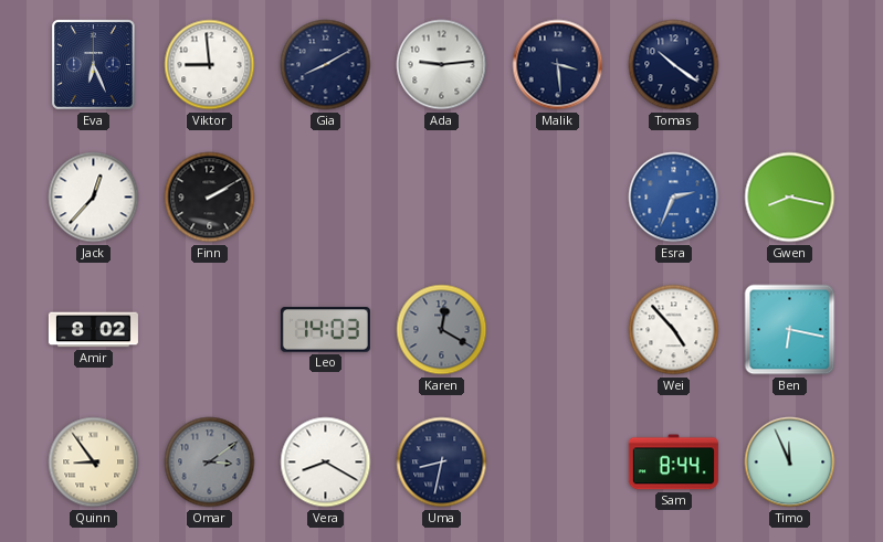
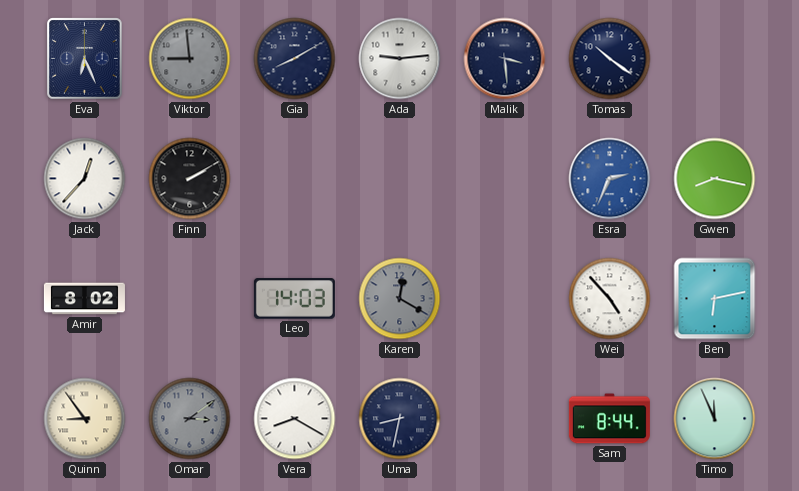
Viktor dial: white -> grey
Ben: 6:17 -> 6:13
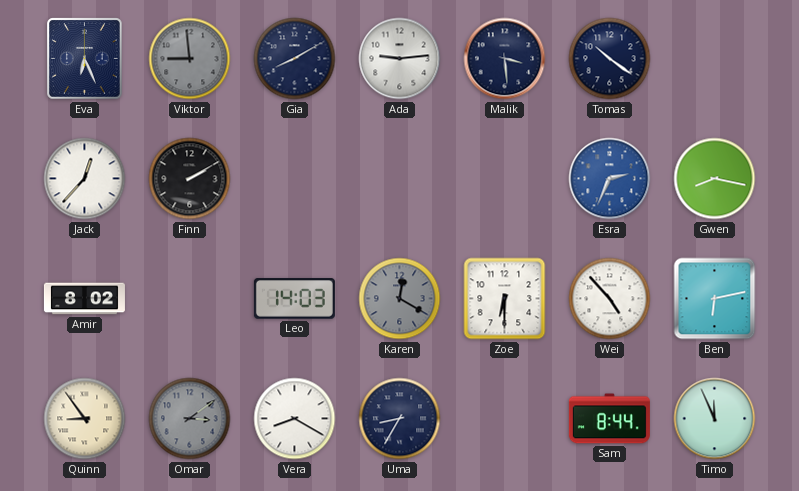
Zoe: none -> 6:30
Uma: 8:32 -> 8:35
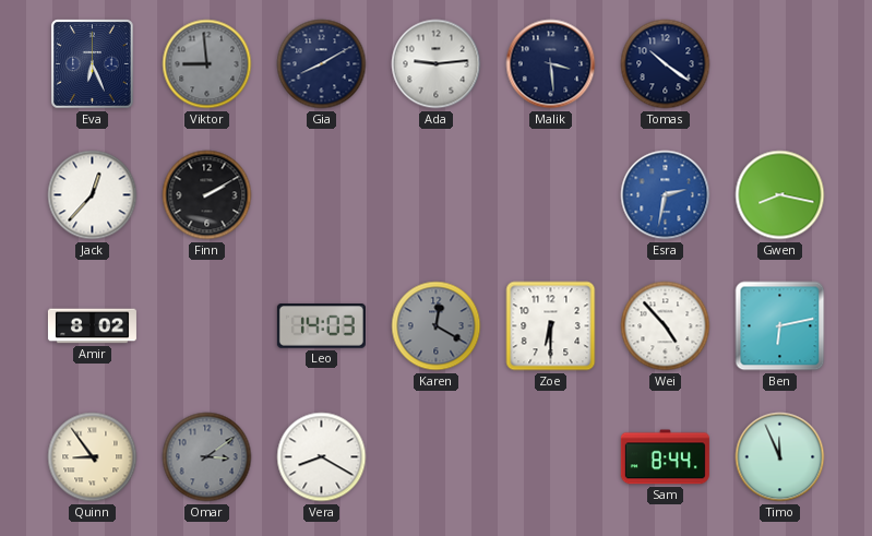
Esra: 2:34 -> 2:32
Uma: 8:35 -> none
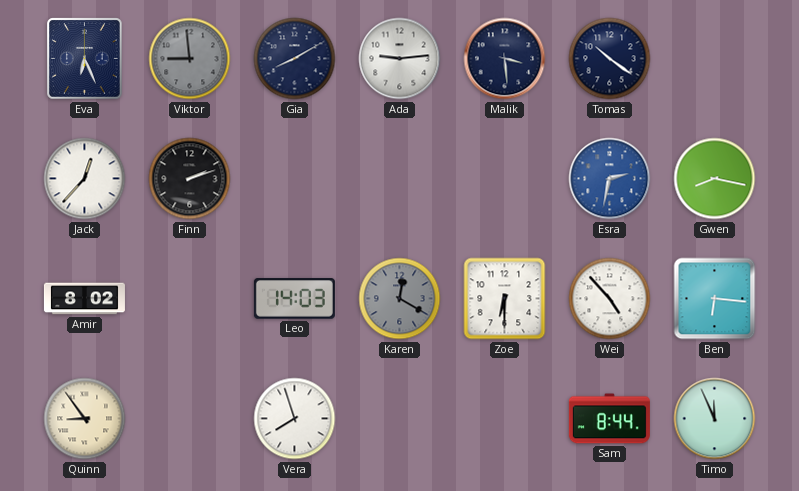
Finn: 2:10 -> 2:12
Ben: 6:13 -> 6:16
Omar: 3:09 -> none
Vera: 8:20 -> 7:57
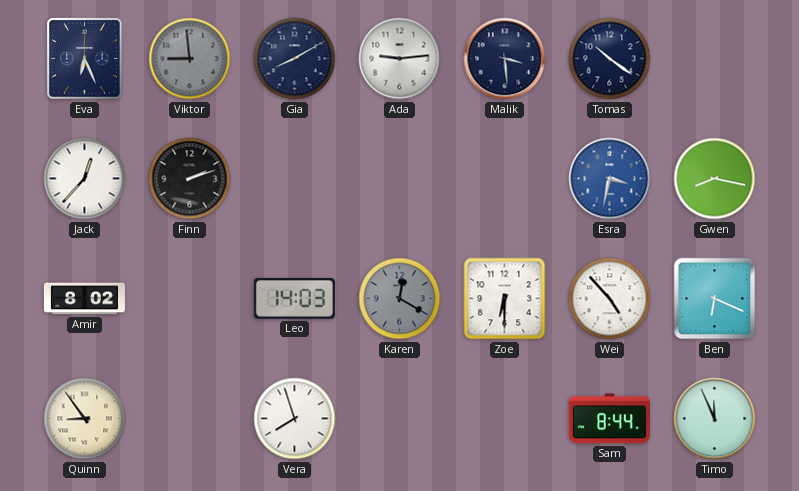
Esra: 2:32 -> 3:32
Ben: 6:16 -> 6:19
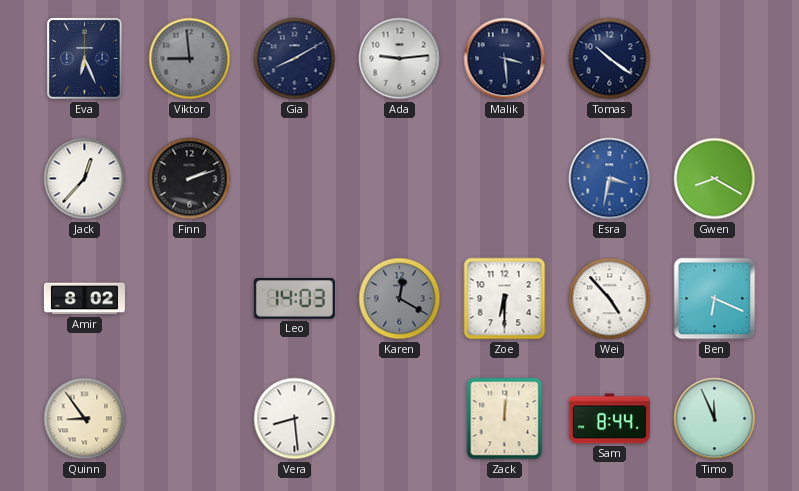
Gwen: 8:17 -> 8:20
Vera: 7:57 -> 8:29
Zack: none -> 12:01
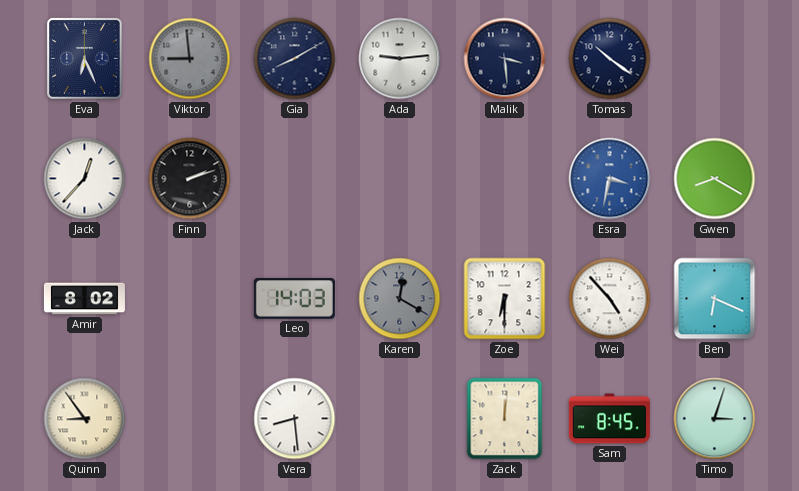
Sam: 8:44 -> 8:45
Timo: 11:56 -> 3:03
